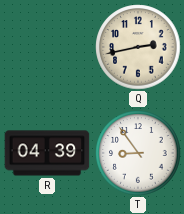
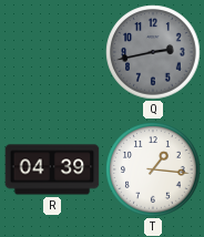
Q dial: cream -> grey
T: 8:54 -> 1:16
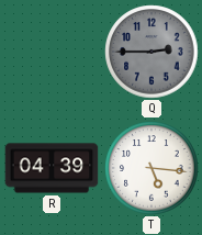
Q: 2:43 -> 2:45
T: 1:16 -> 5:16
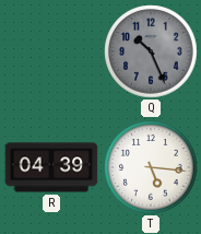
Q: 2:45 -> 10:26
